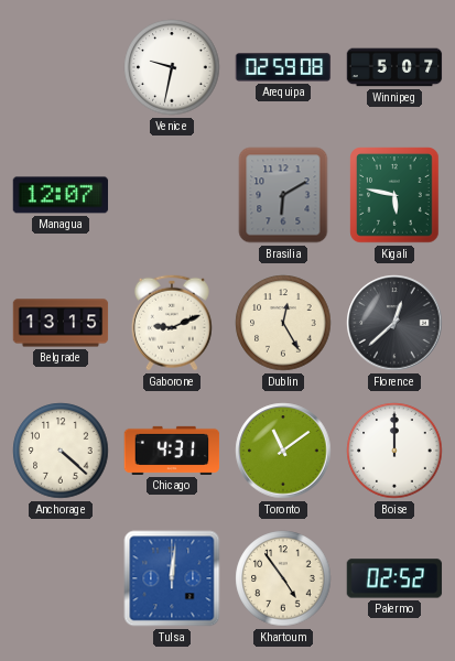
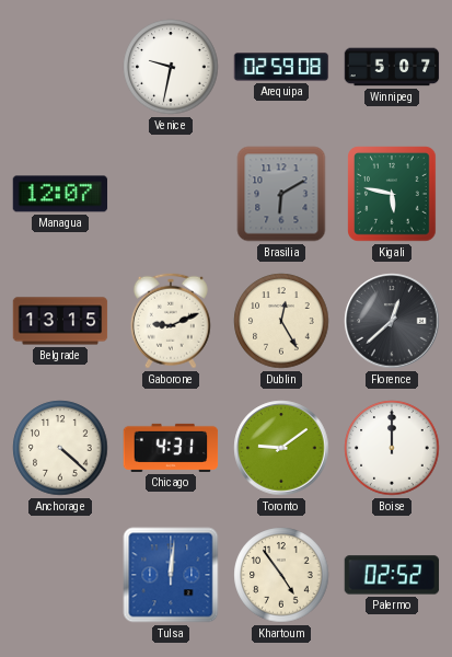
Toronto: 11:09 -> 9:09
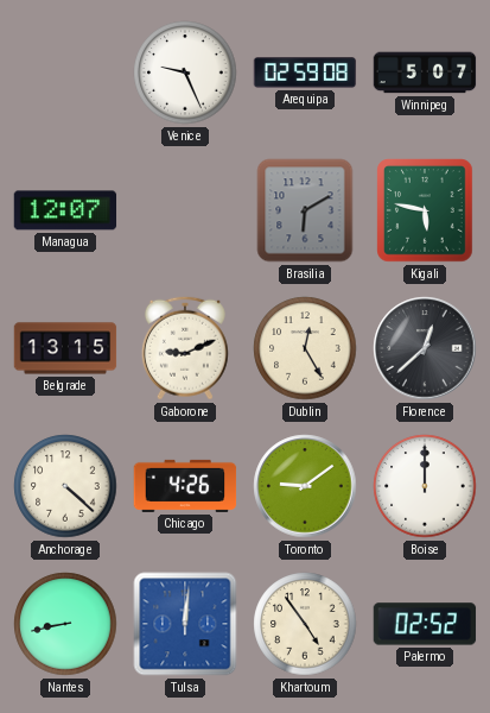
Venice: 9:32 -> 9:26
Chicago: 4:31 -> 4:26
Nantes: none -> 8:43
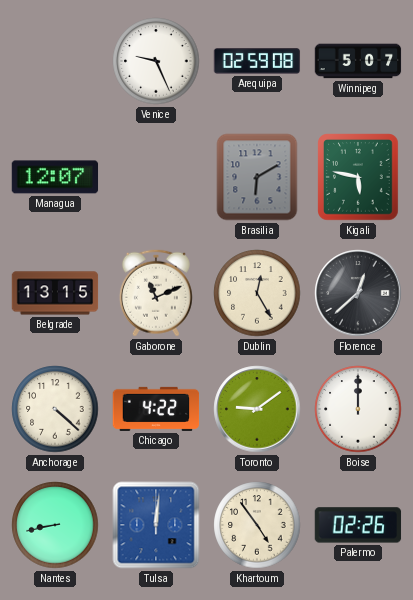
Gaborone: 9:11 -> 11:11
Chicago: 4:26 -> 4:22
Palermo: 02:52 -> 02:26
